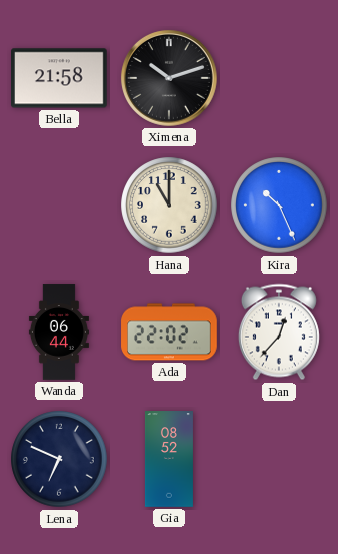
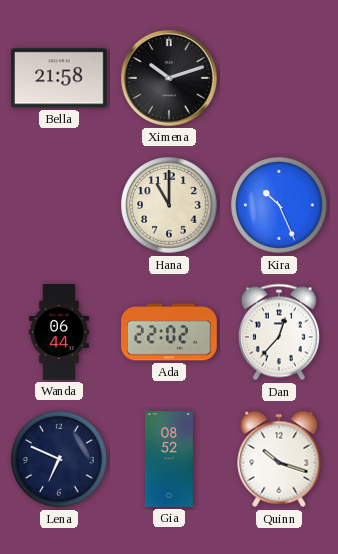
Quinn: none -> 10:18
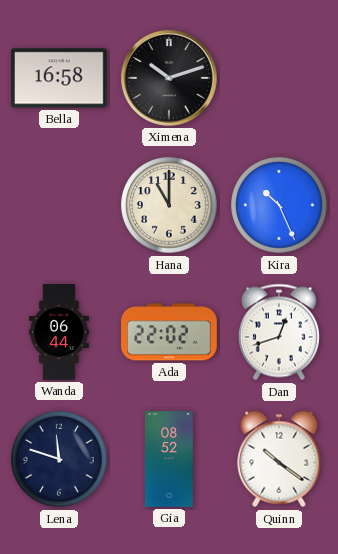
Bella: 21:58 -> 16:58
Dan: 12:37 -> 12:42
Lena: 6:49 -> 11:48
Quinn: 10:18 -> 10:21
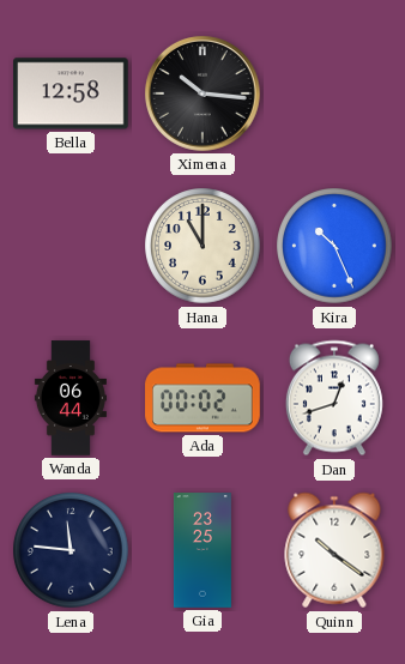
Bella: 16:58 -> 12:58
Ximena: 10:12 -> 10:16
Ada: 22:02 -> 00:02
Lena: 11:48 -> 11:46
Gia: 08:52 -> 23:25
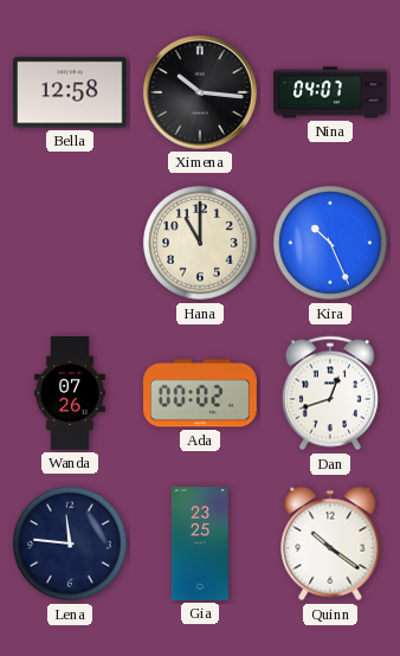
Nina: none -> 04:07
Wanda: 06:44 -> 07:26
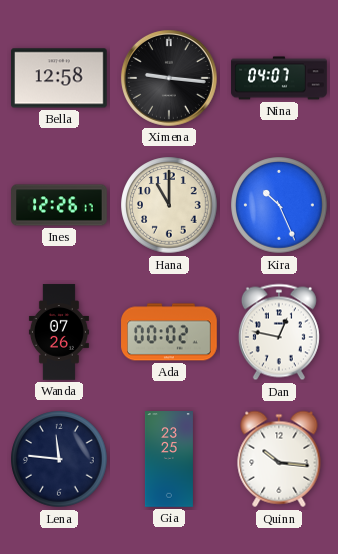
Ximena: 10:16 -> 9:16
Ines: none -> 12:26
Dan: 12:42 -> 12:47
Quinn: 10:21 -> 10:16
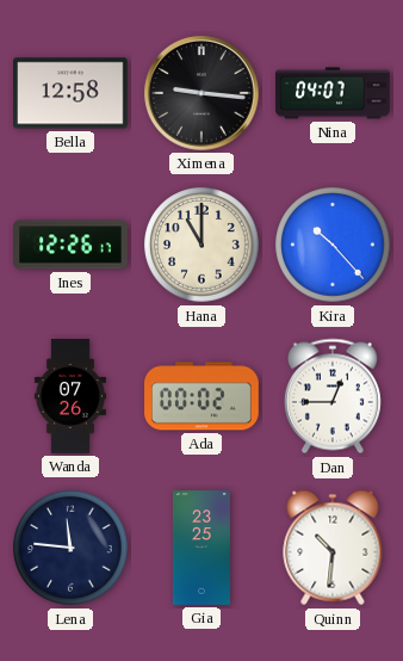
Kira: 10:26 -> 10:23
Dan: 12:47 -> 12:45
Quinn: 10:16 -> 10:31
